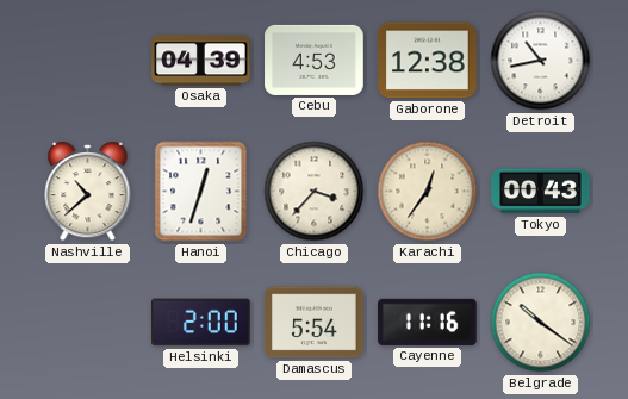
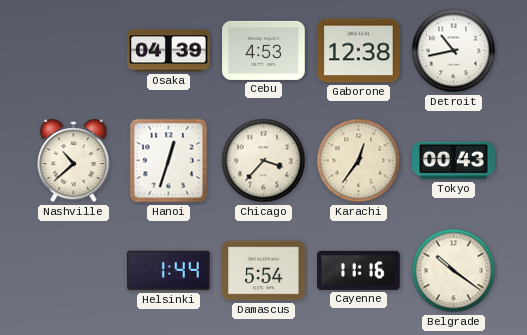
Helsinki: 2:00 -> 1:44
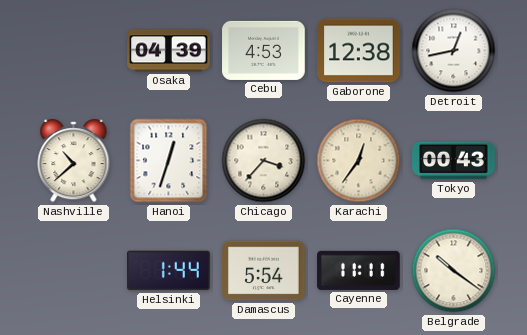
Detroit: 10:43 -> 12:43
Cayenne: 11:16 -> 11:11
